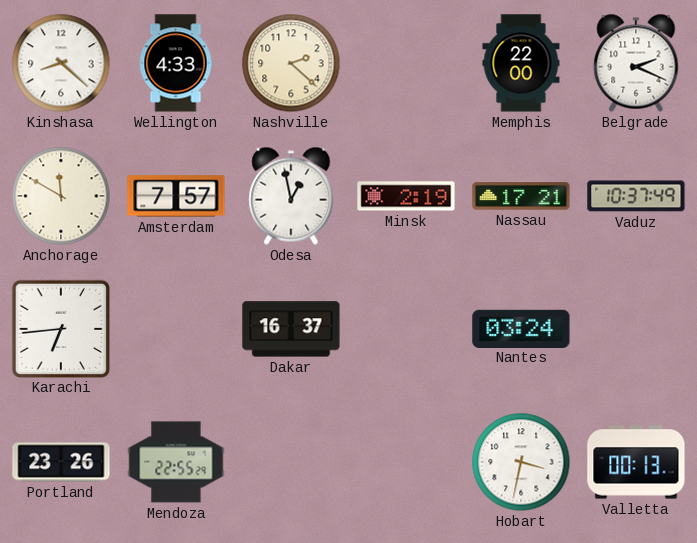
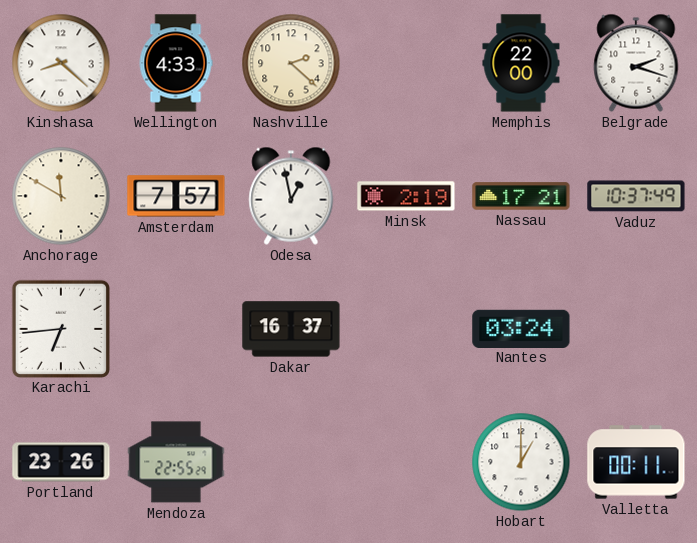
Belgrade: 2:19 -> 2:18
Hobart: 3:32 -> 1:00
Valletta: 00:13 -> 00:11
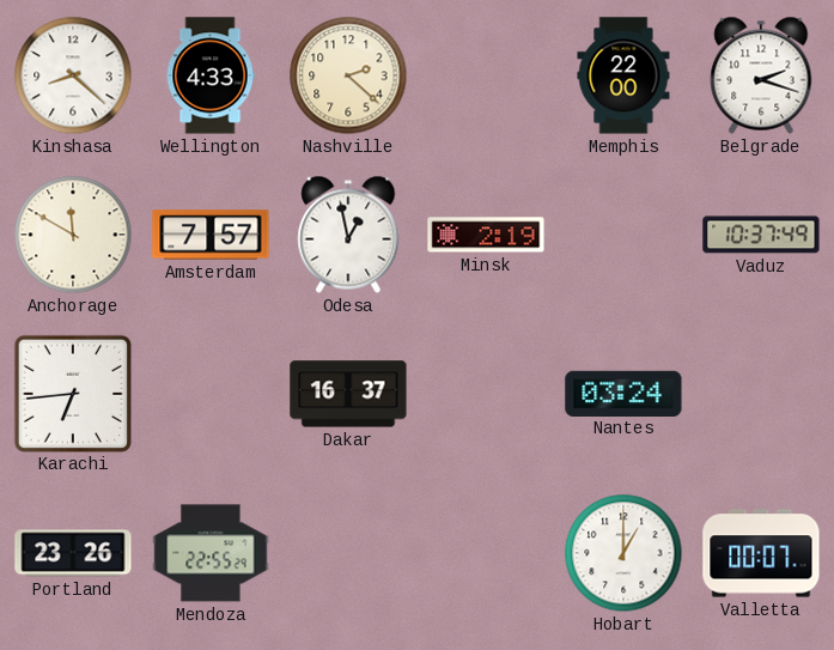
Nassau: 17:21 -> none
Valletta: 00:11 -> 00:07
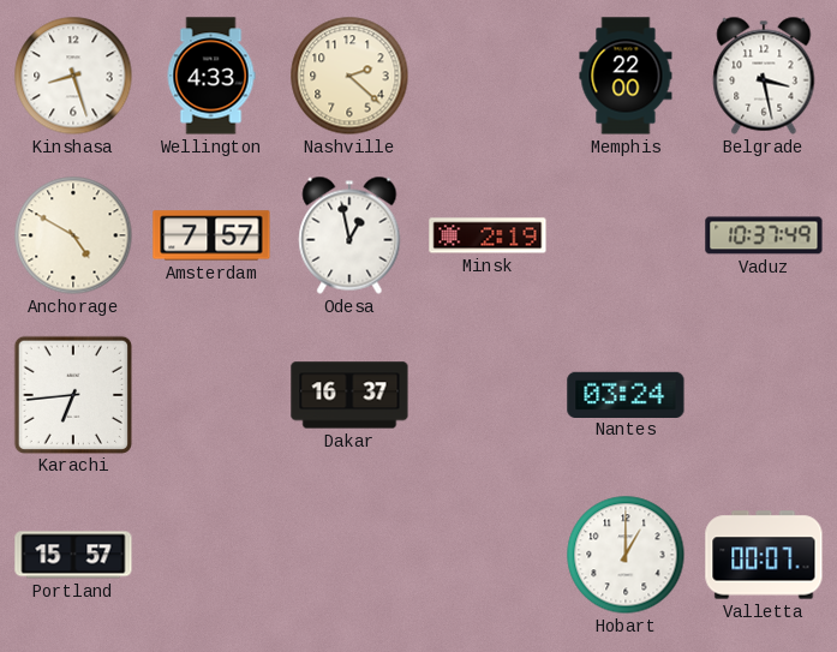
Kinshasa: 8:22 -> 8:27
Belgrade: 2:18 -> 3:28
Anchorage: 11:50 -> 4:50
Portland: 23:26 -> 15:57
Mendoza: 22:55 -> none
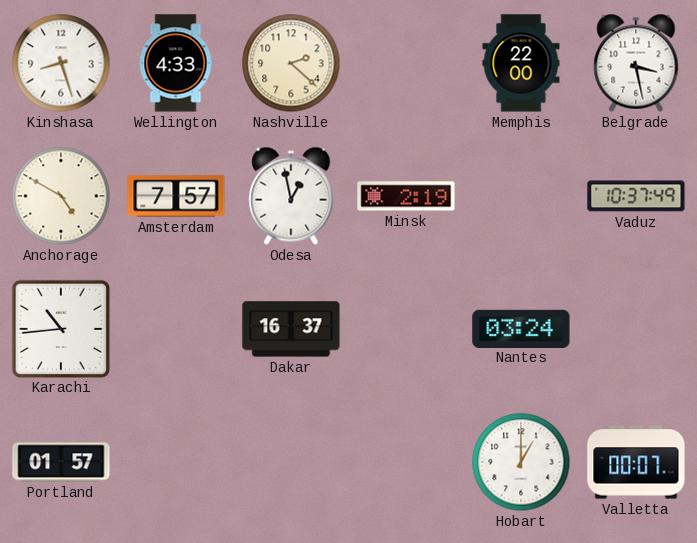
Karachi: 6:44 -> 10:44
Portland: 15:57 -> 01:57
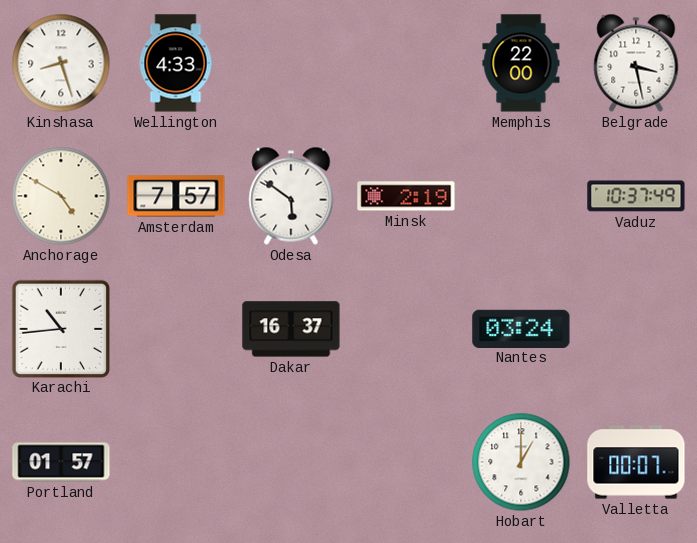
Nashville: 2:22 -> none
Odesa: 12:58 -> 5:51
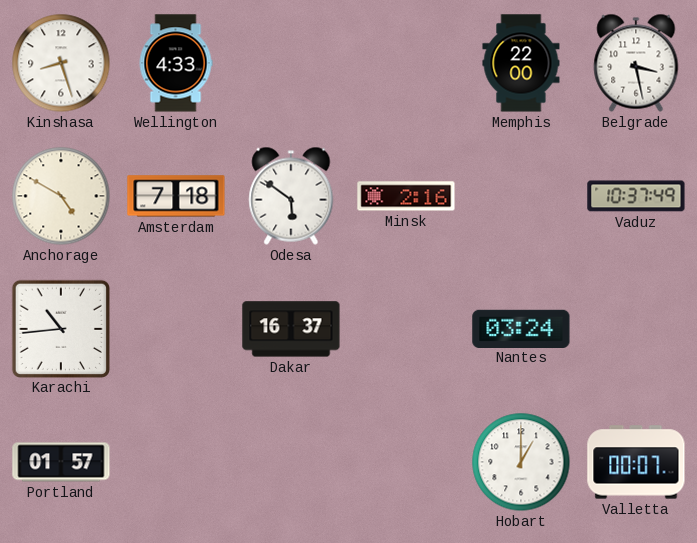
Amsterdam: 7:57 -> 7:18
Minsk: 2:19 -> 2:16
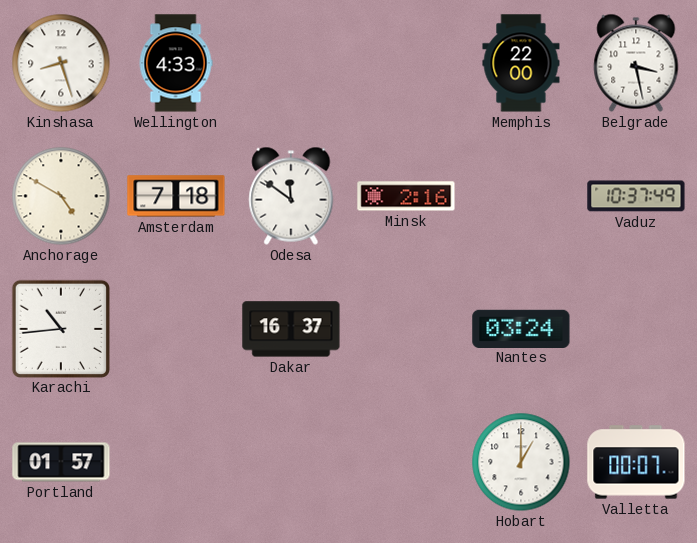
Odesa: 5:51 -> 11:51
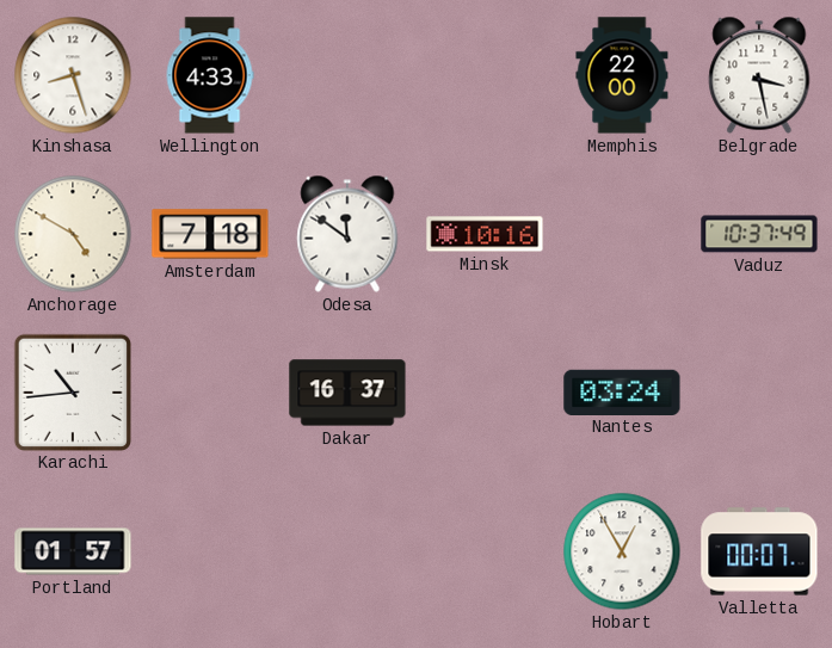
Minsk: 2:16 -> 10:16
Hobart: 1:00 -> 12:55
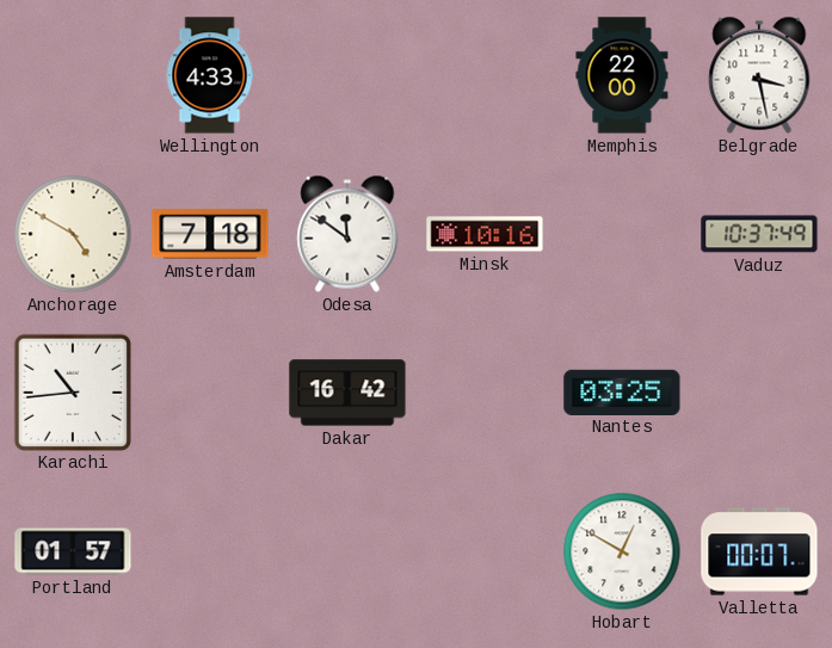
Kinshasa: 8:27 -> none
Dakar: 16:37 -> 16:42
Nantes: 03:24 -> 03:25
Hobart: 12:55 -> 12:50
